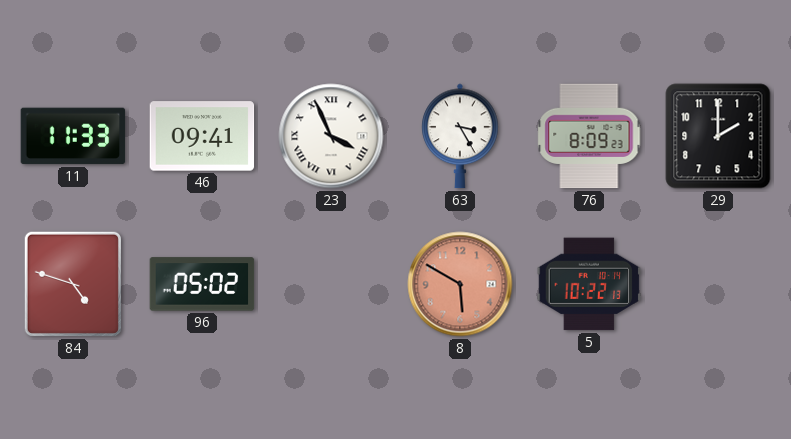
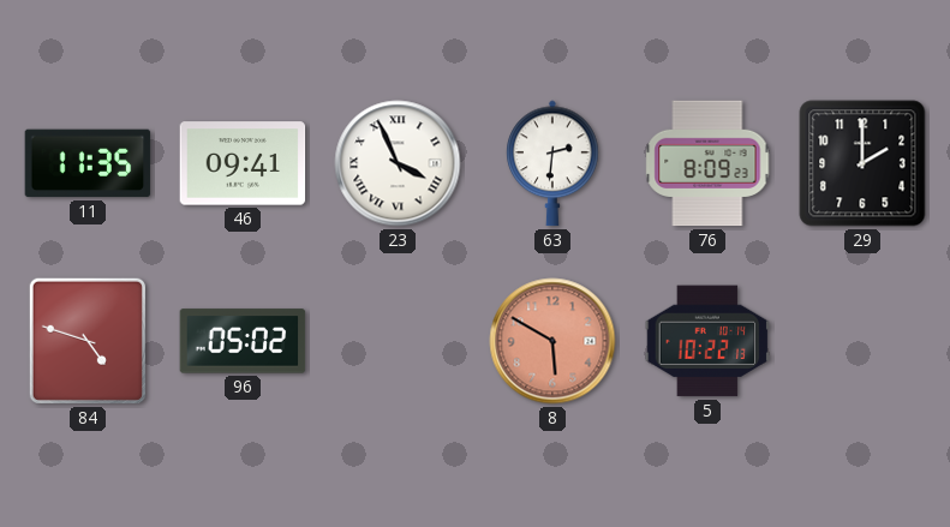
11: 11:33 -> 11:35
63: 3:25 -> 2:31
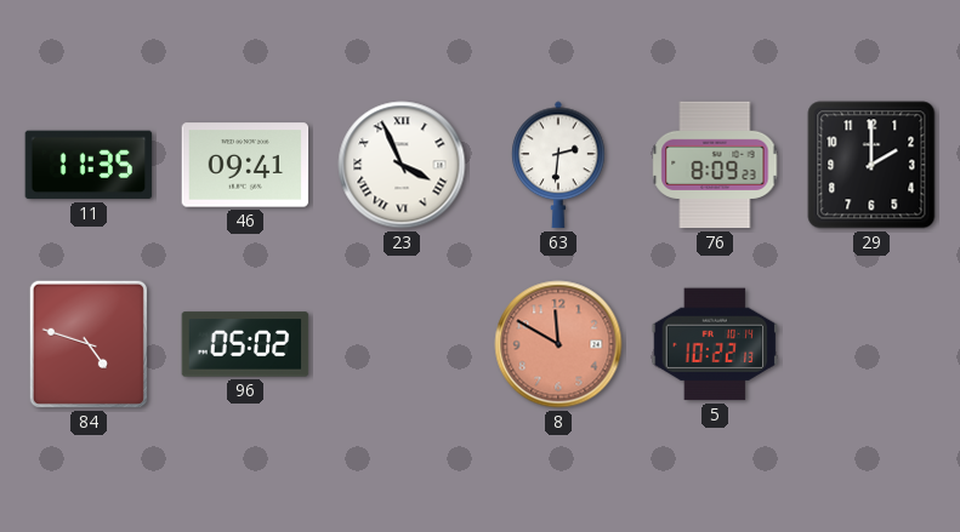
8: 5:50 -> 11:50
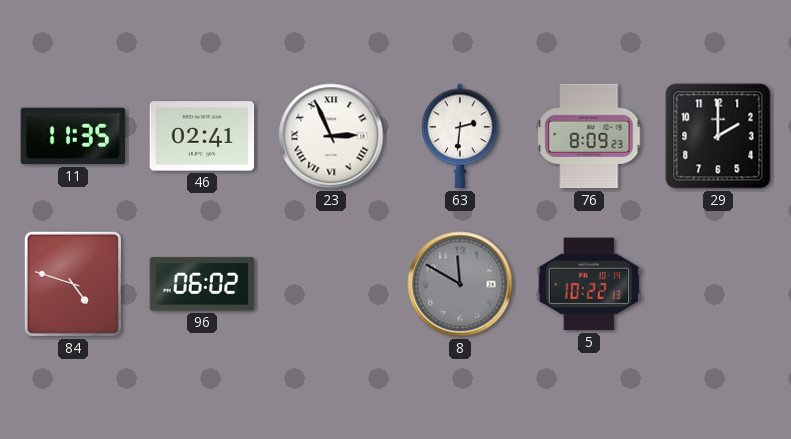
46: 09:41 -> 02:41
23: 3:56 -> 2:56
96: 05:02 -> 06:02
8 dial: salmon -> grey
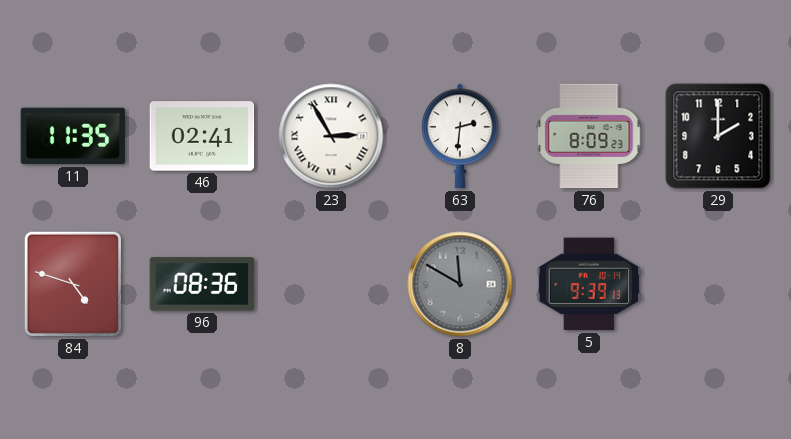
23: 2:56 -> 2:55
96: 06:02 -> 08:36
5: 10:22 -> 9:39
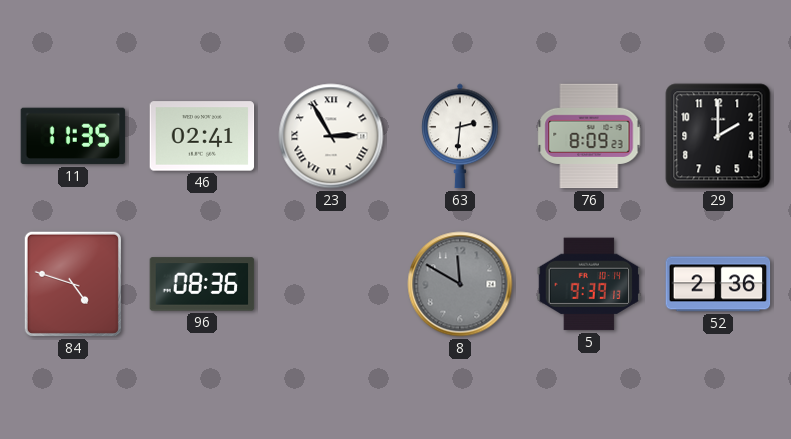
52: none -> 2:36
